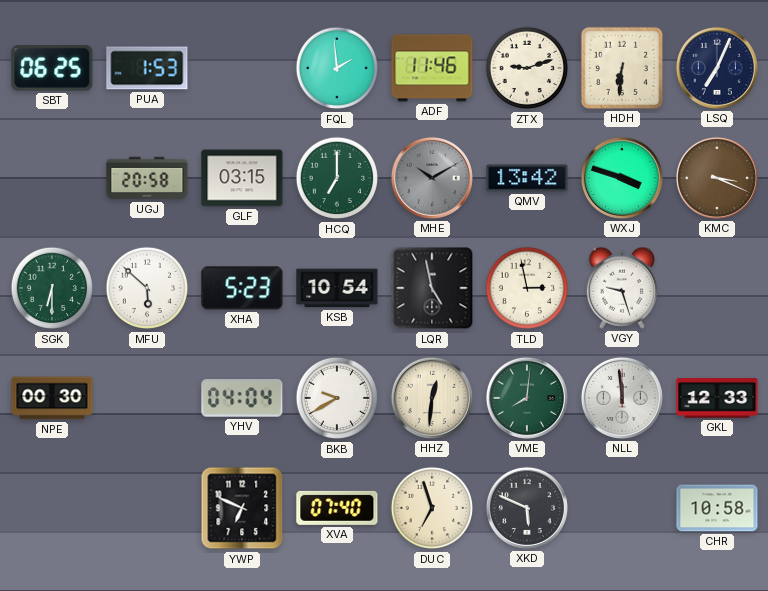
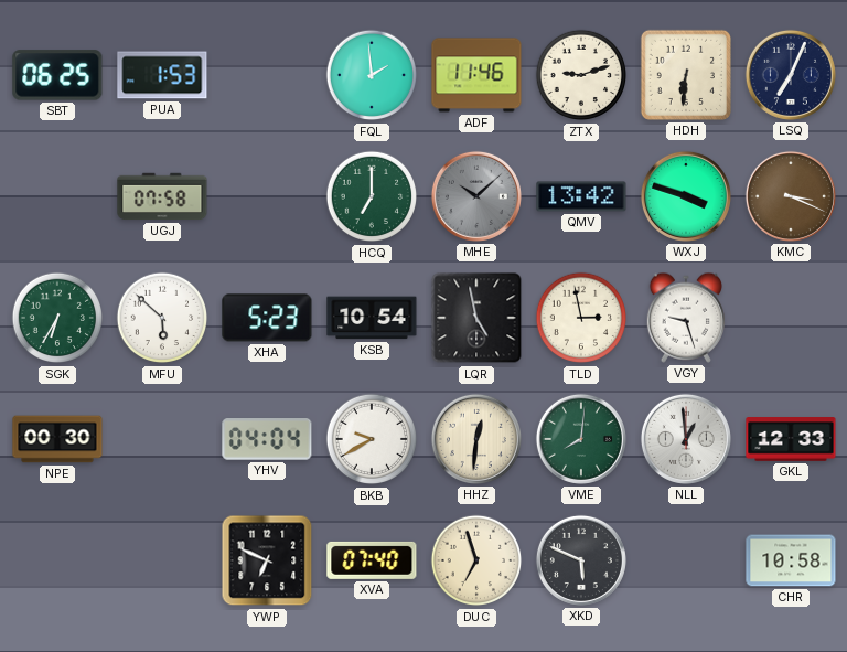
UGJ: 20:58 -> 07:58
GLF: 03:15 -> none
MHE: 10:10 -> 10:08
SGK: 6:30 -> 6:35
NLL: 11:59 -> 12:59
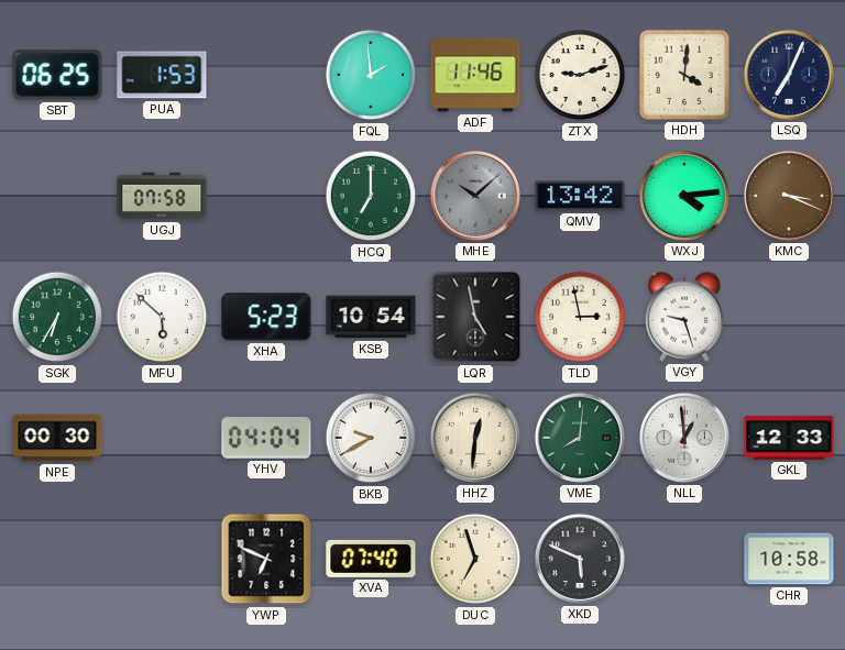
HDH: 6:31 -> 4:01
WXJ: 3:48 -> 4:14
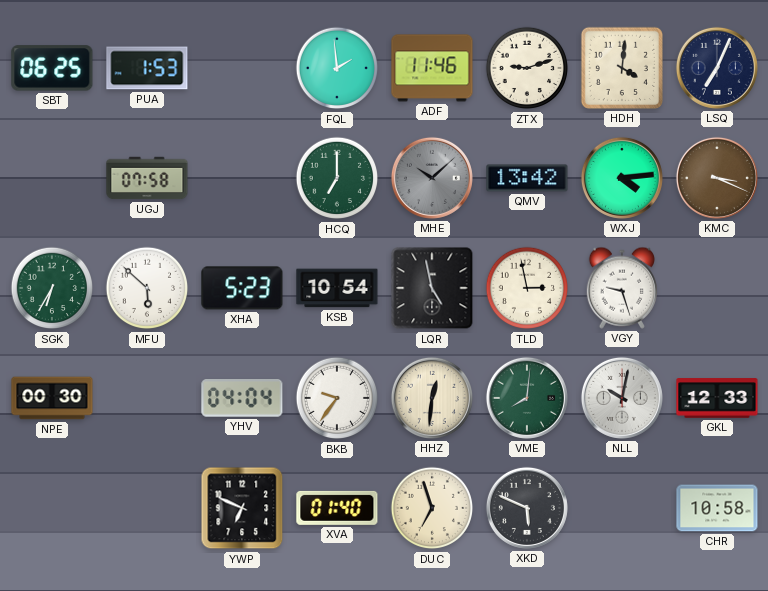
BKB: 9:40 -> 9:36
NLL: 12:59 -> 10:02
XVA: 07:40 -> 01:40
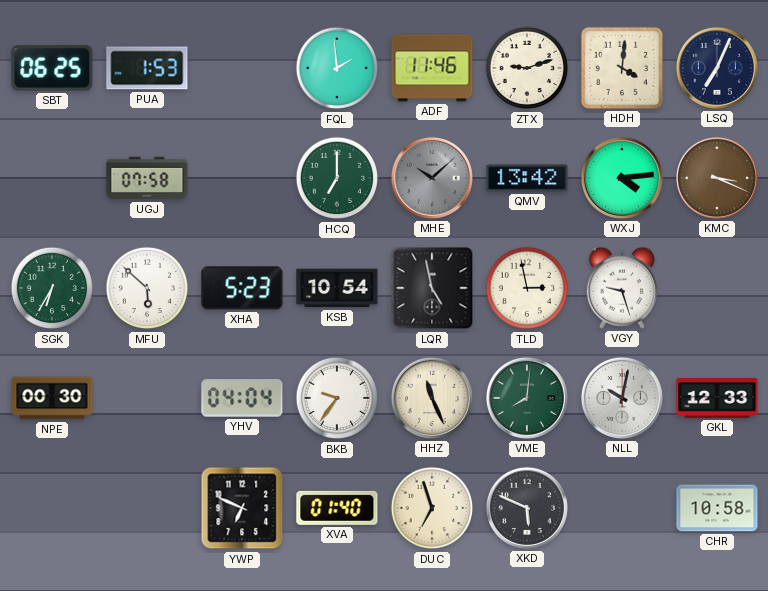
HHZ: 12:31 -> 11:26
